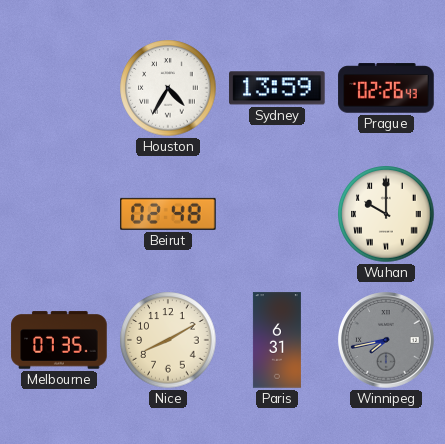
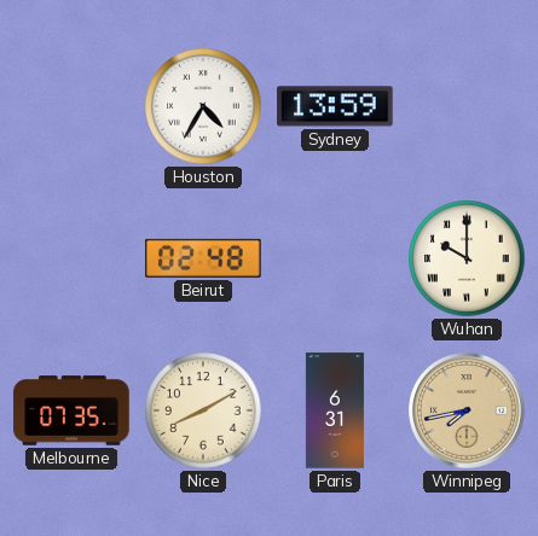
Prague: 02:26 -> none
Winnipeg dial: grey -> champagne
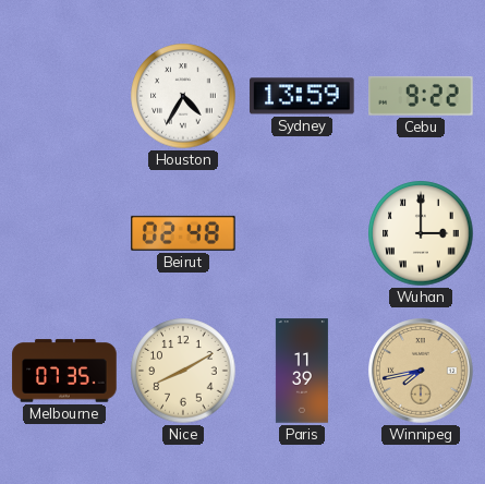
Cebu: none -> 9:22
Wuhan: 10:00 -> 3:00
Paris: 6:31 -> 11:39
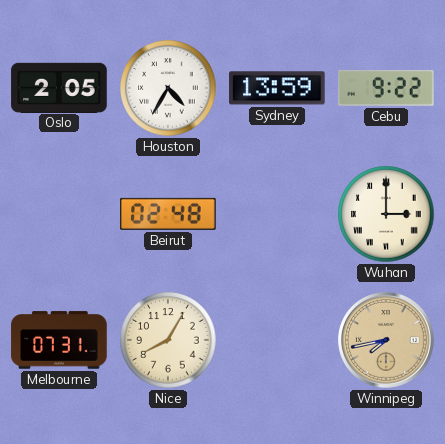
Oslo: none -> 2:05
Melbourne: 07:35 -> 07:31
Nice: 8:10 -> 8:05
Paris: 11:39 -> none
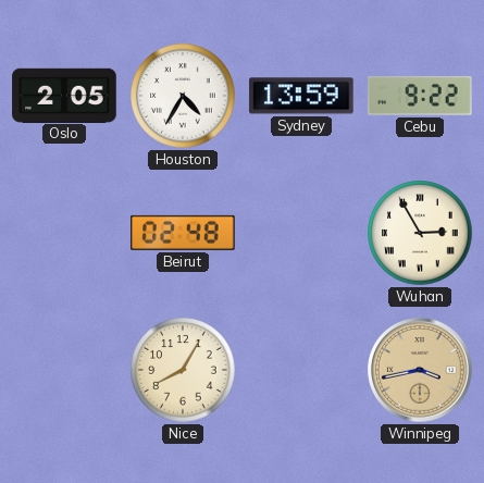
Wuhan: 3:00 -> 2:55
Melbourne: 07:31 -> none
Winnipeg: 7:43 -> 3:43
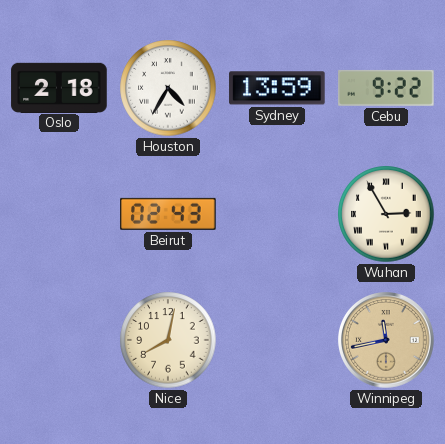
Oslo: 2:05 -> 2:18
Beirut: 02:48 -> 02:43
Nice: 8:05 -> 8:02
Winnipeg: 3:43 -> 11:43
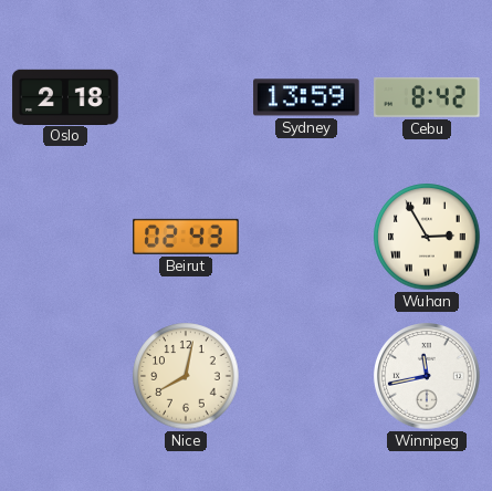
Houston: 4:35 -> none
Cebu: 9:22 -> 8:42
Winnipeg dial: champagne -> white
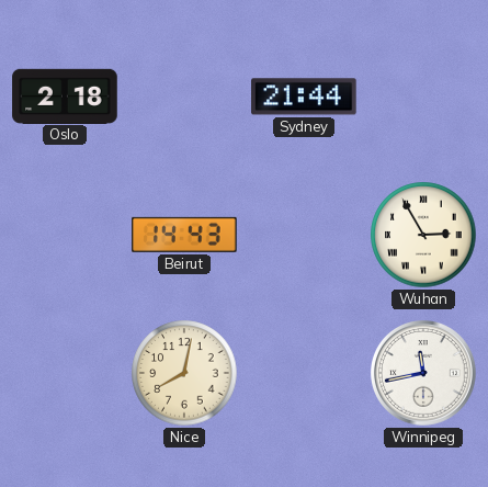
Sydney: 13:59 -> 21:44
Cebu: 8:42 -> none
Beirut: 02:43 -> 14:43
